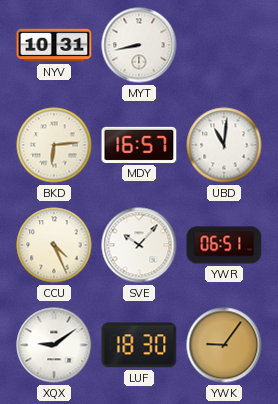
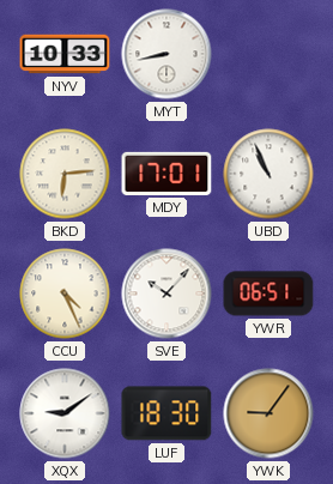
NYV: 10:31 -> 10:33
MDY: 16:57 -> 17:01
UBD: 11:01 -> 10:56
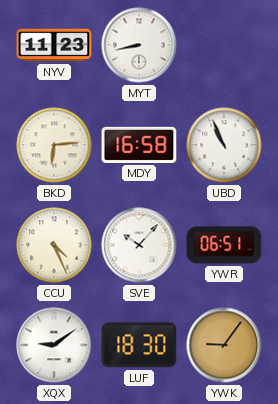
NYV: 10:33 -> 11:23
MDY: 17:01 -> 16:58
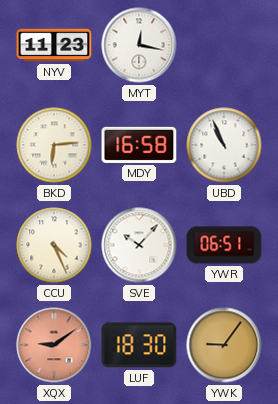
MYT: 8:43 -> 12:17
XQX dial: white -> salmon
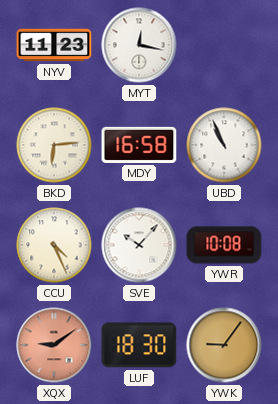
YWR: 06:51 -> 10:08
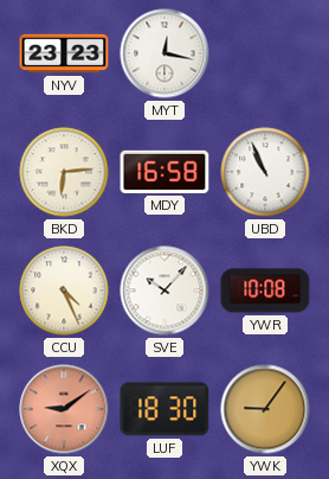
NYV: 11:23 -> 23:23
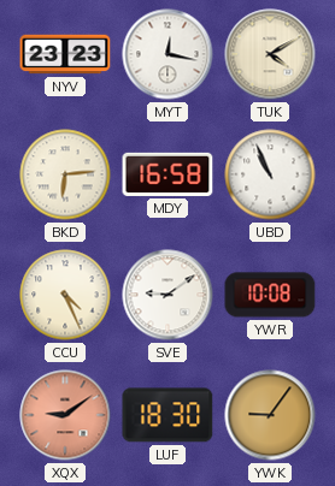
TUK: none -> 4:10
SVE: 10:07 -> 9:09
